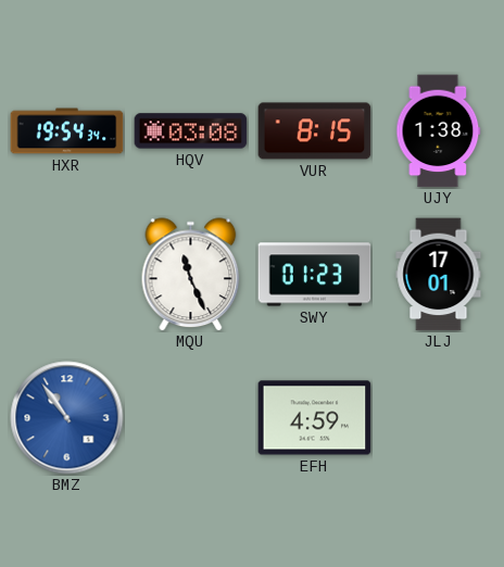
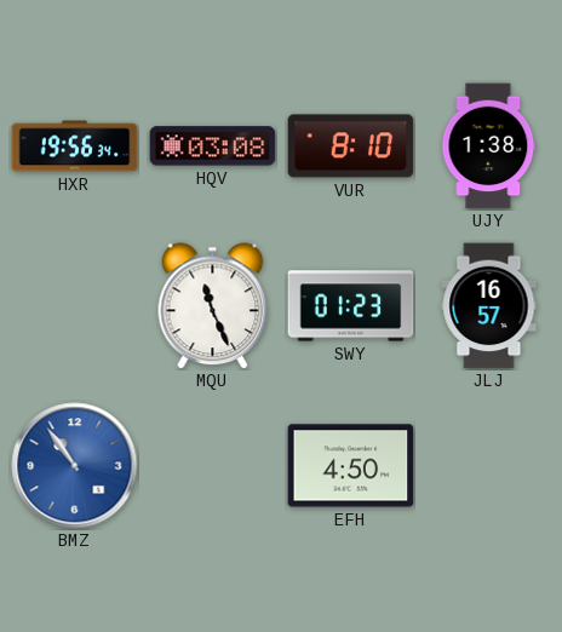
HXR: 19:54 -> 19:56
VUR: 8:15 -> 8:10
JLJ: 17:01 -> 16:57
EFH: 4:59 -> 4:50
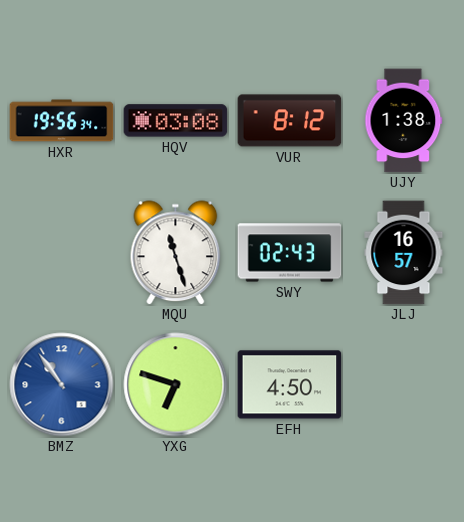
VUR: 8:10 -> 8:12
MQU: 11:26 -> 11:27
SWY: 01:23 -> 02:43
YXG: none -> 6:48
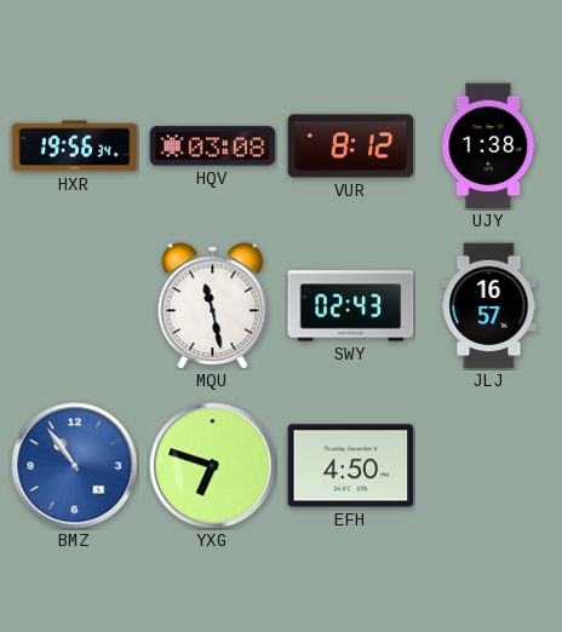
MQU: 11:27 -> 11:28
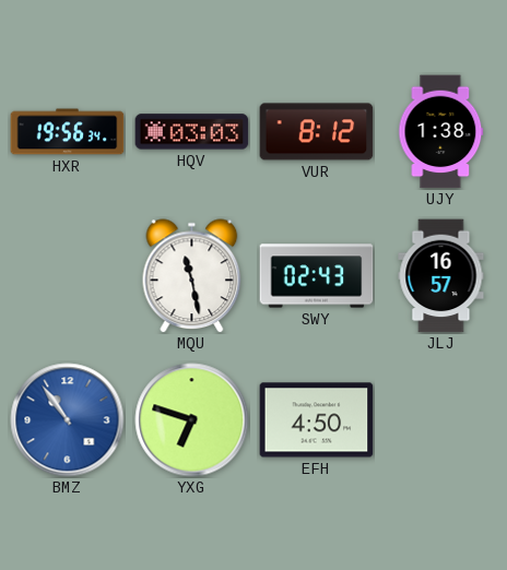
HQV: 03:08 -> 03:03
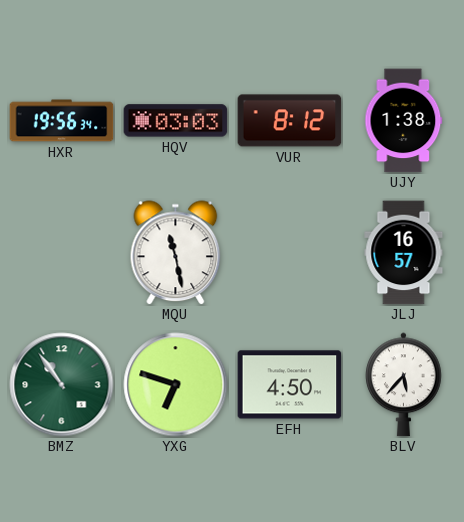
SWY: 02:43 -> none
BMZ dial: blue -> green
BLV: none -> 5:37
